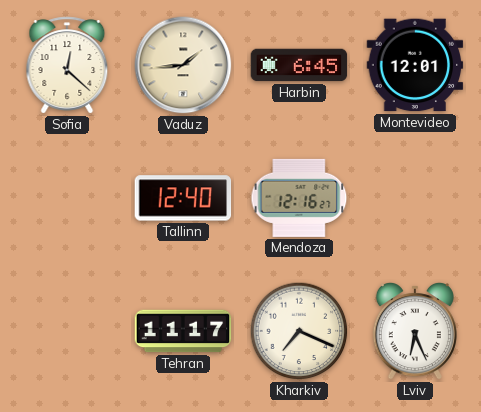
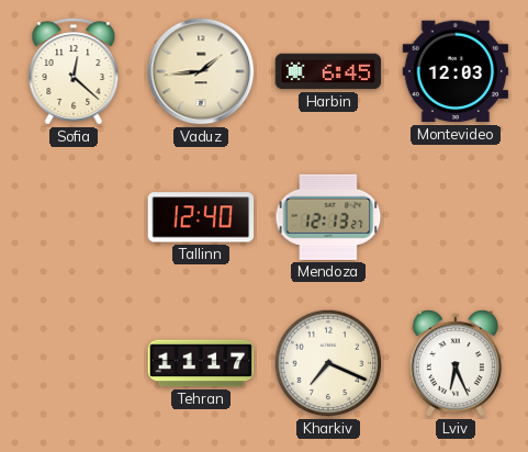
Montevideo: 12:01 -> 12:03
Mendoza: 12:16 -> 12:13
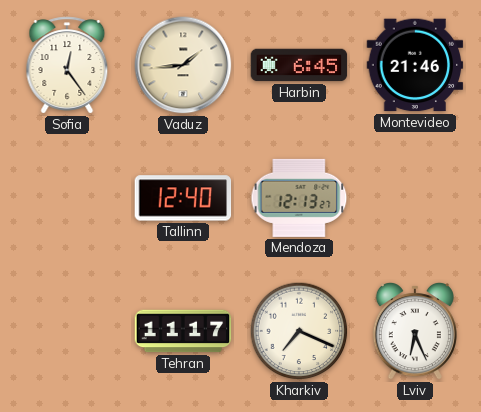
Sofia: 12:22 -> 12:24
Montevideo: 12:03 -> 21:46
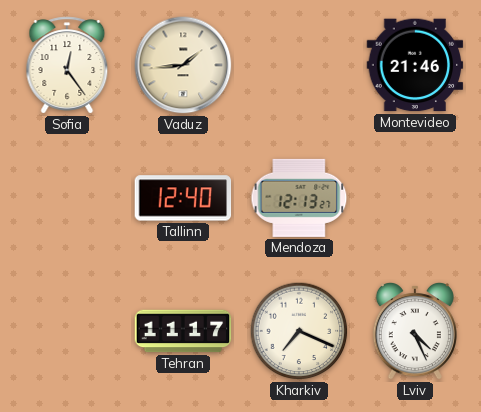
Harbin: 6:45 -> none
Lviv: 6:26 -> 4:26
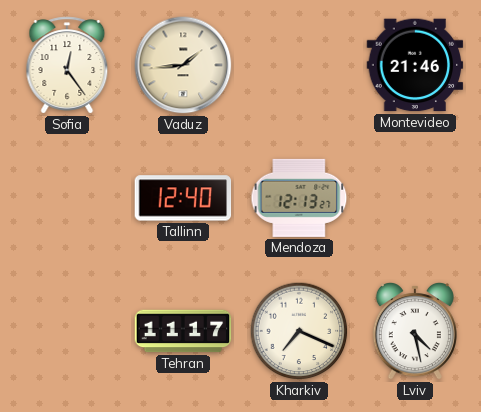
Lviv: 4:26 -> 4:28
